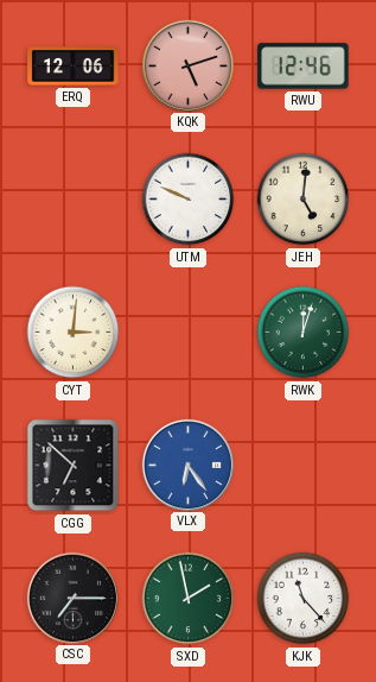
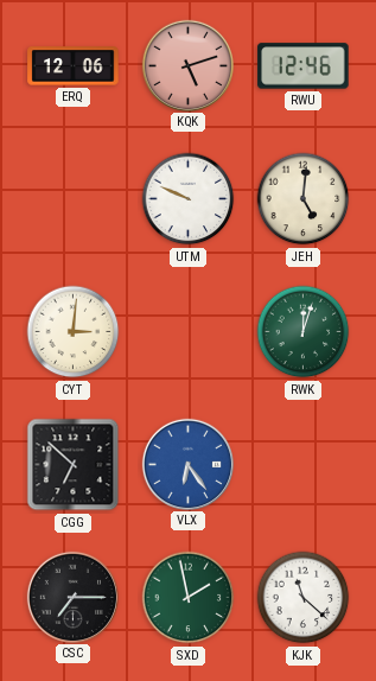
KJK: 11:23 -> 11:22
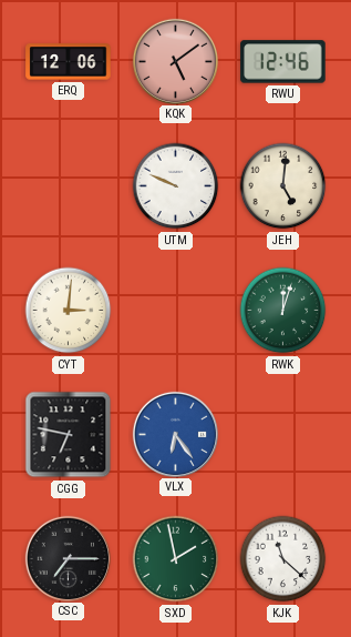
KQK: 5:12 -> 5:09
CGG: 6:52 -> 6:47
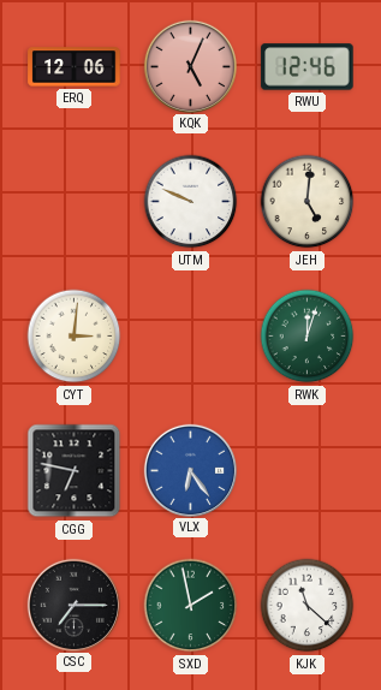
KQK: 5:09 -> 5:04
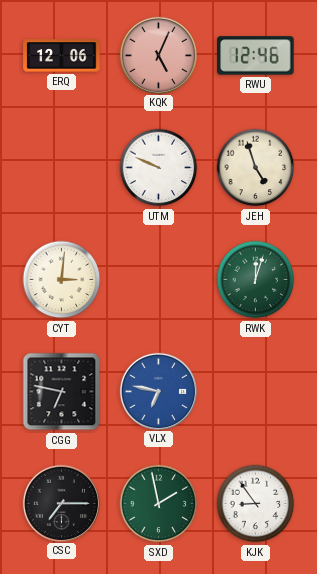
JEH: 5:01 -> 4:57
VLX: 6:24 -> 6:47
KJK: 11:22 -> 8:54
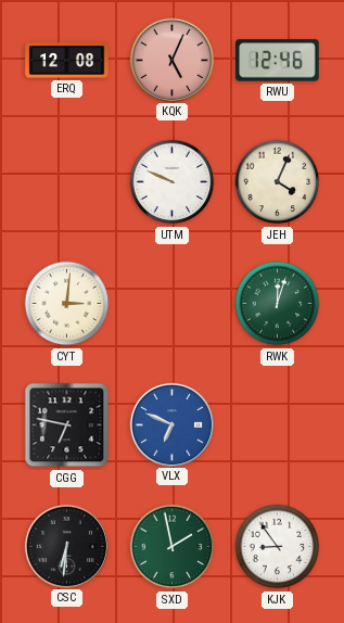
ERQ: 12:06 -> 12:08
JEH: 4:57 -> 4:04
VLX: 6:47 -> 6:49
CSC: 7:15 -> 6:31
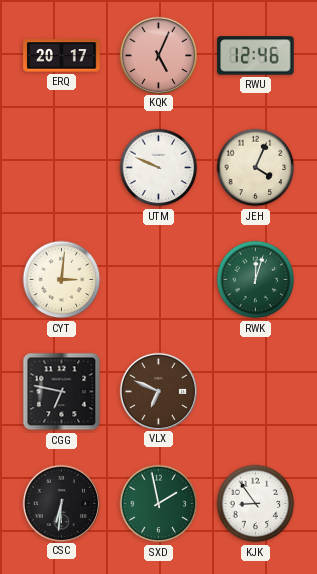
ERQ: 12:08 -> 20:17
VLX dial: blue -> brown
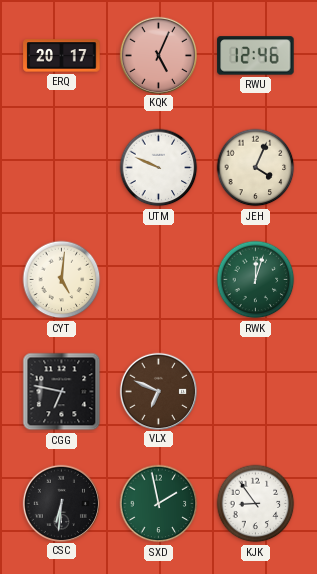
CYT: 3:01 -> 5:01
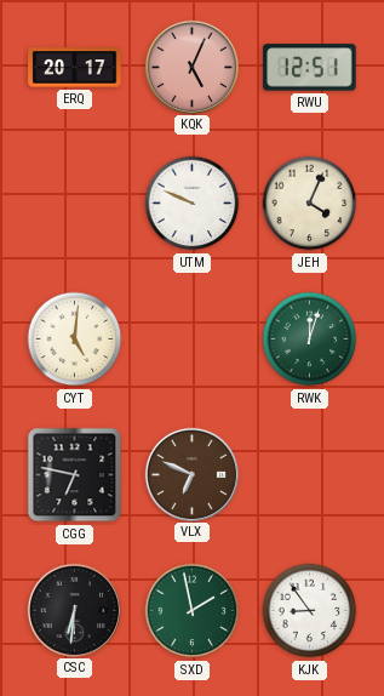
RWU: 12:46 -> 12:51
